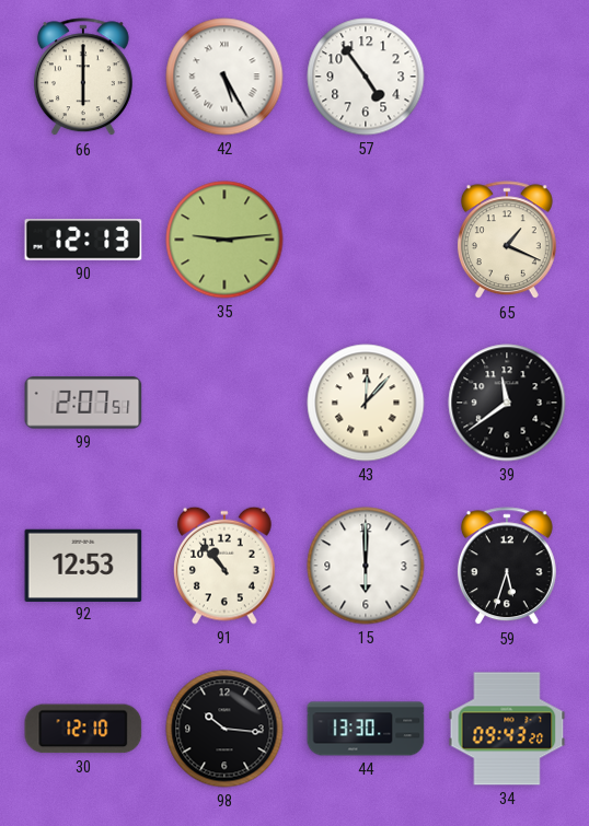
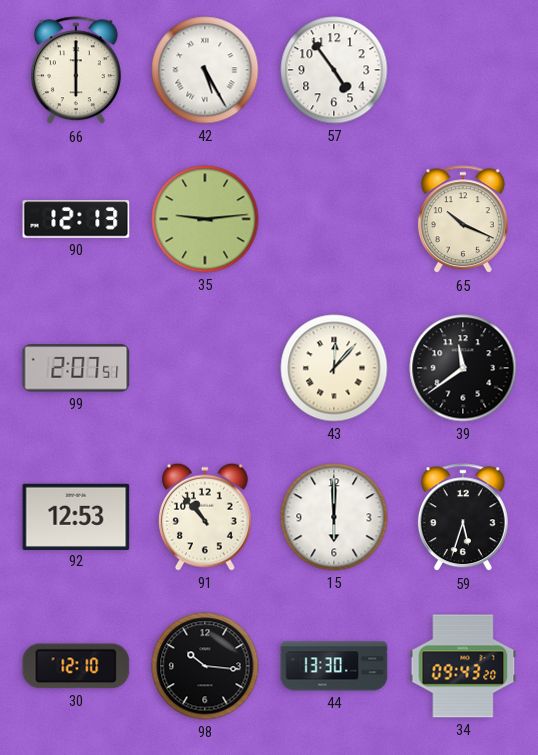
65: 1:19 -> 10:19
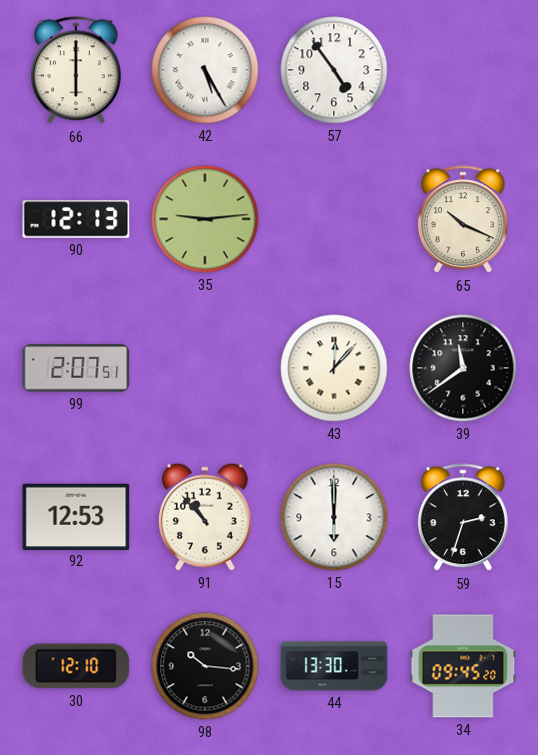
59: 5:33 -> 2:33
34: 09:43 -> 09:45
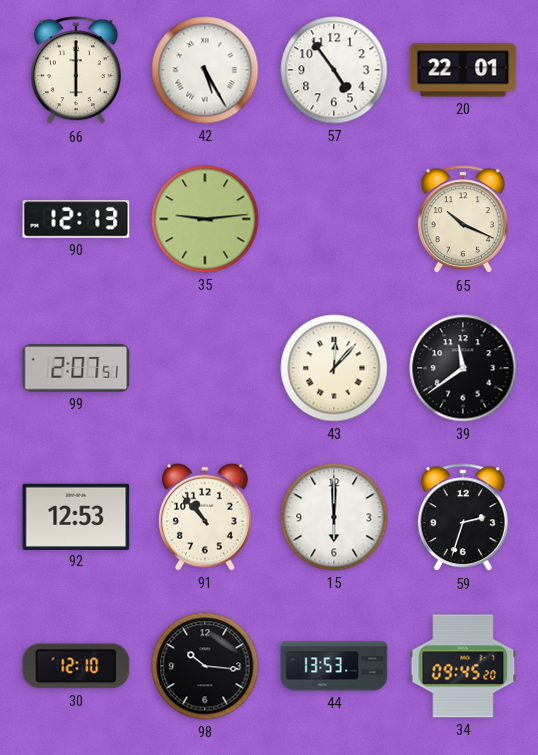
20: none -> 22:01
44: 13:30 -> 13:53
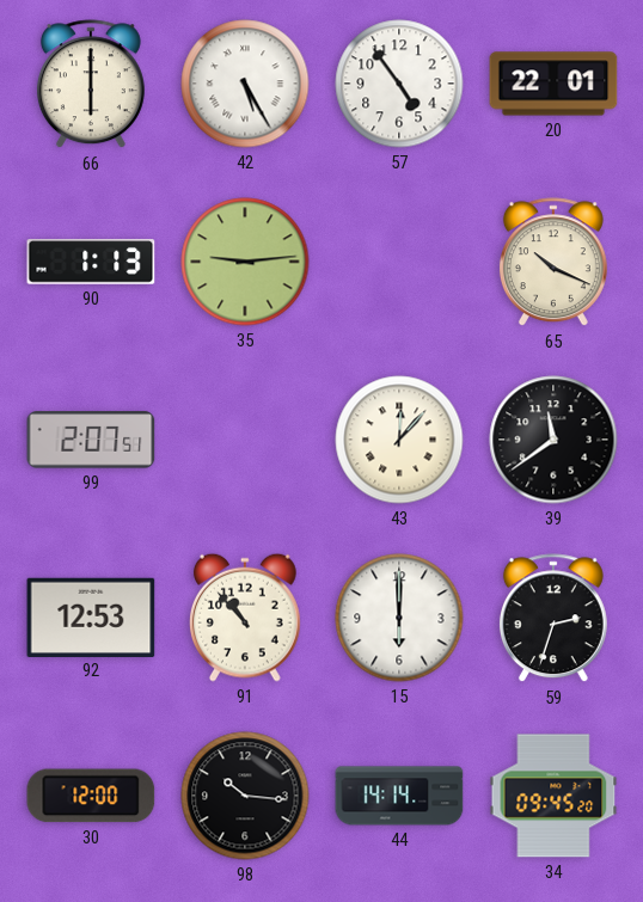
90: 12:13 -> 1:13
30: 12:10 -> 12:00
44: 13:53 -> 14:14
